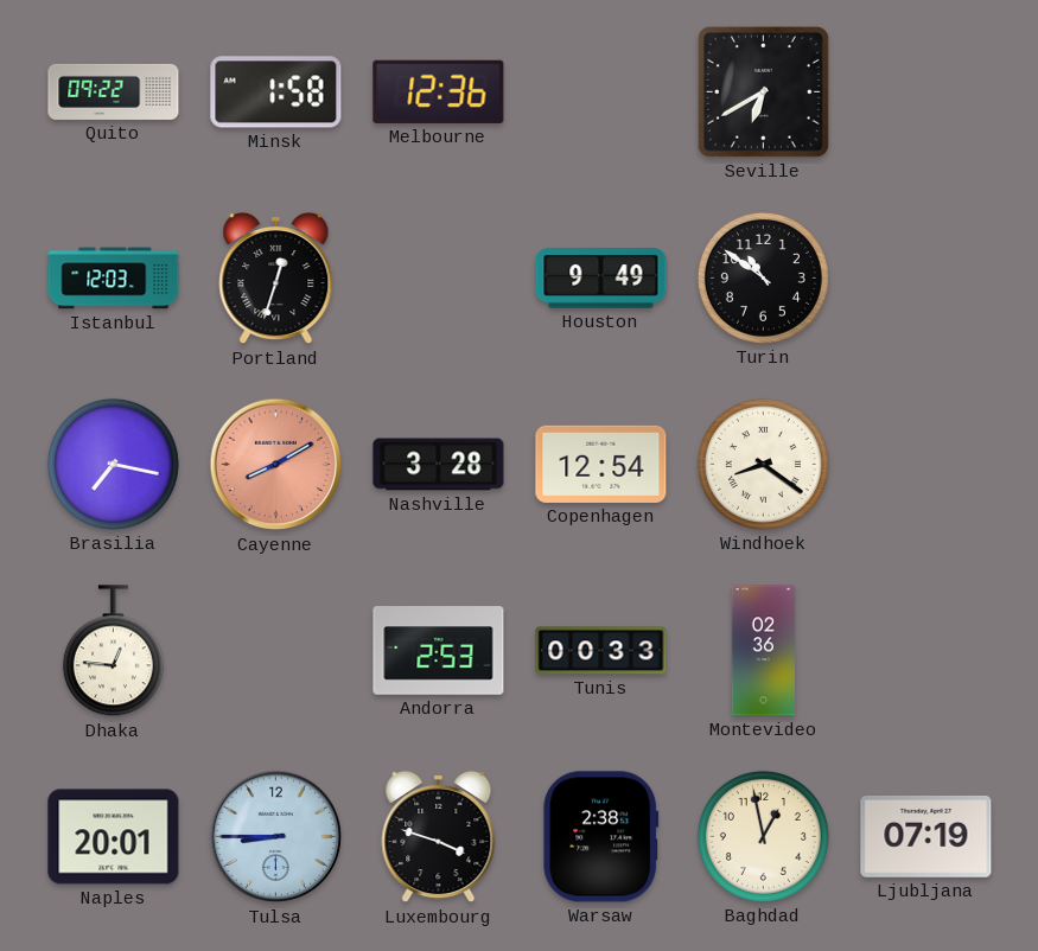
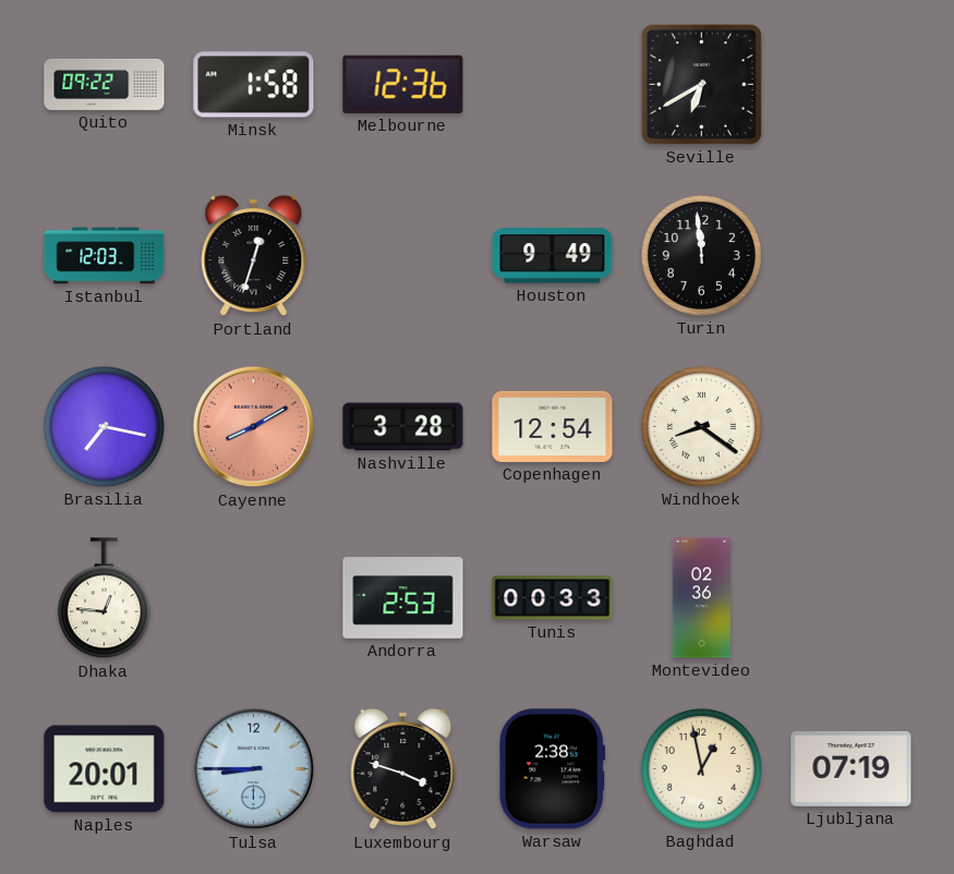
Turin: 10:51 -> 11:59
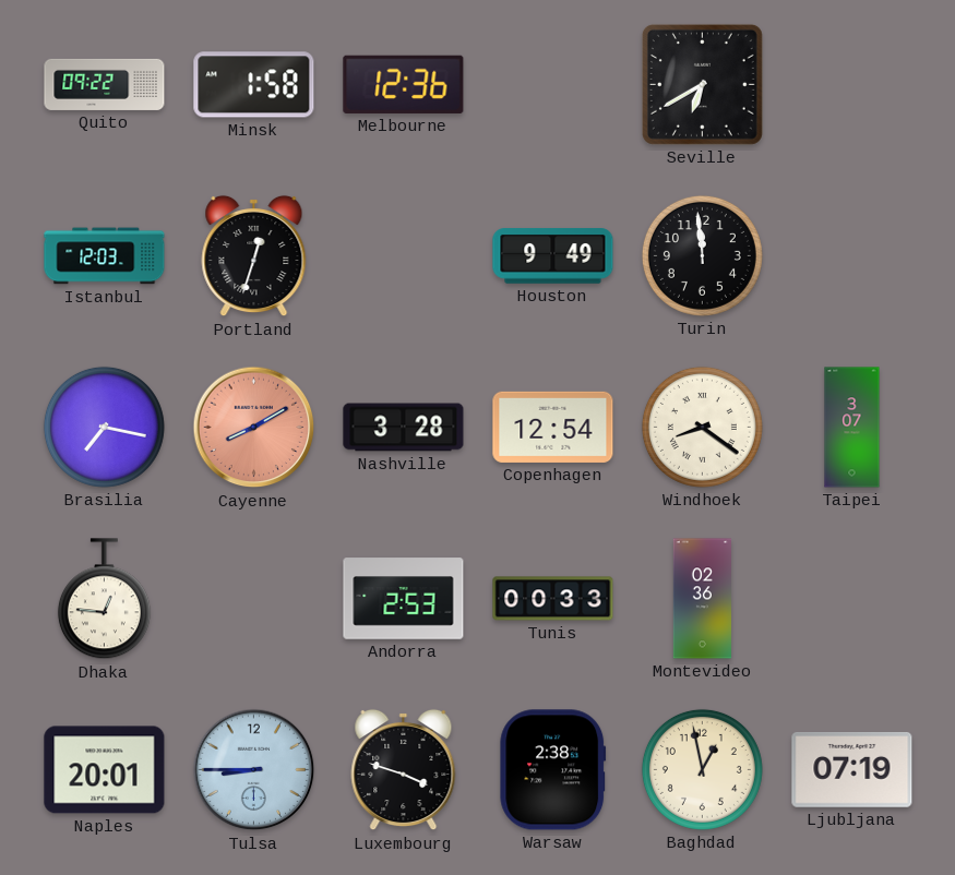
Taipei: none -> 3:07
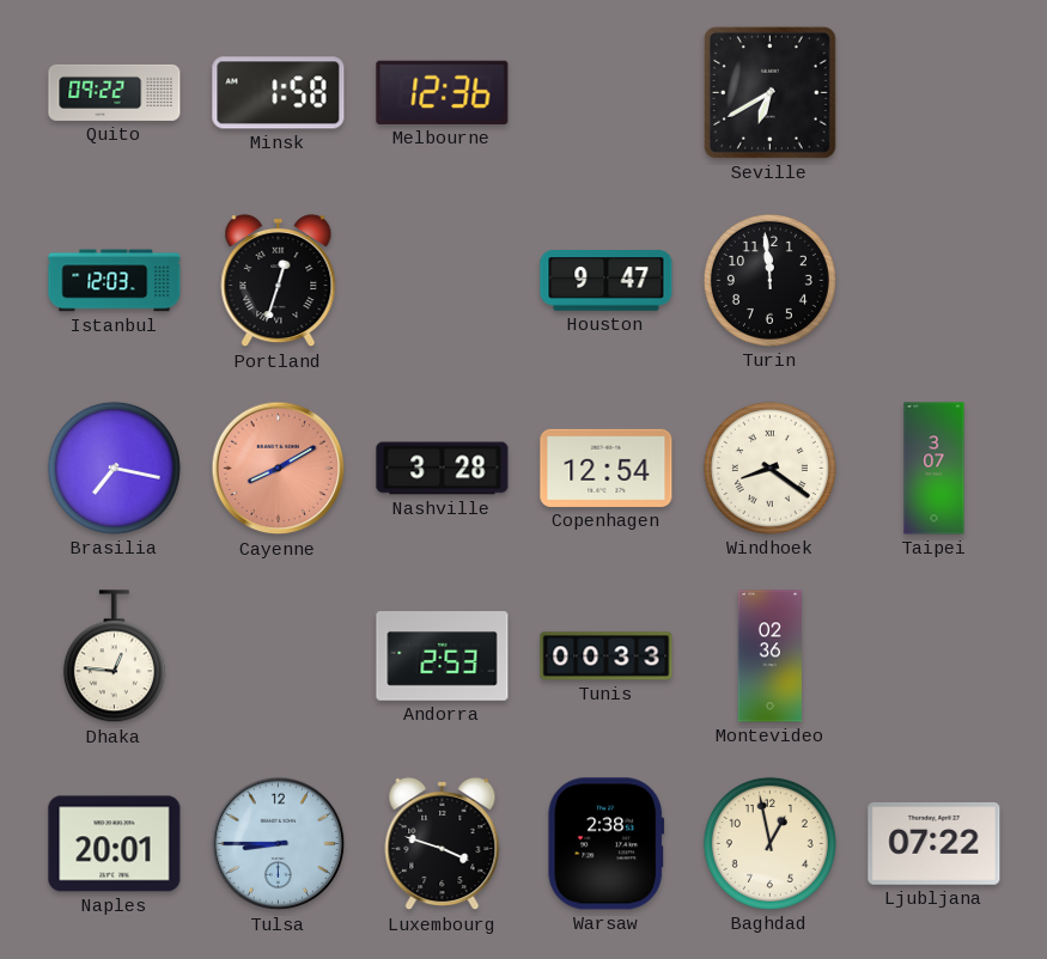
Houston: 9:49 -> 9:47
Ljubljana: 07:19 -> 07:22
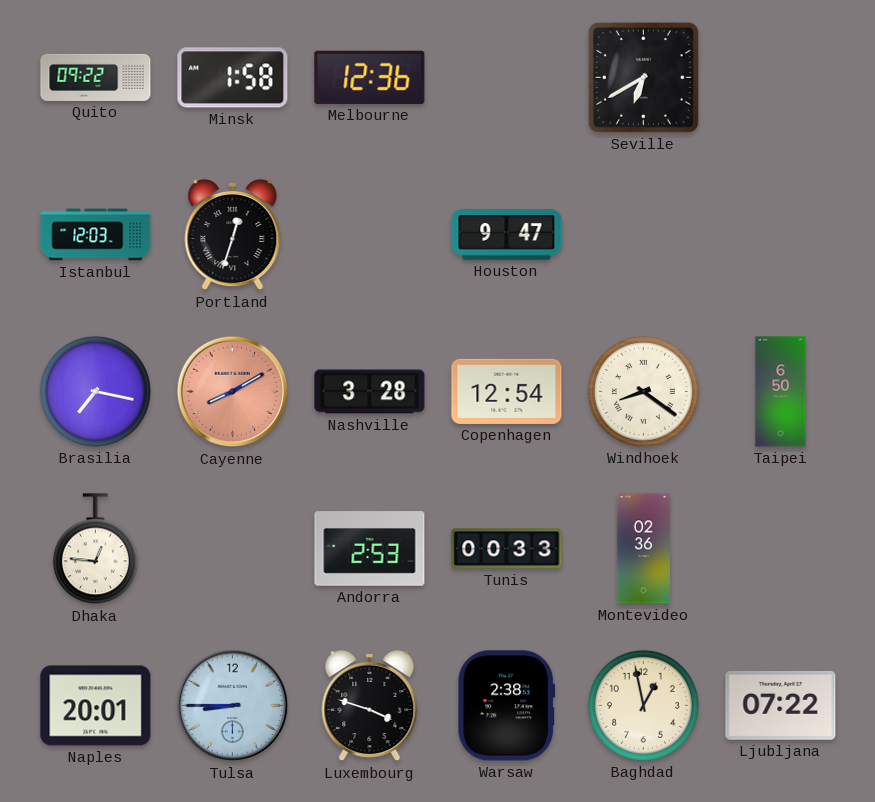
Turin: 11:59 -> none
Taipei: 3:07 -> 6:50
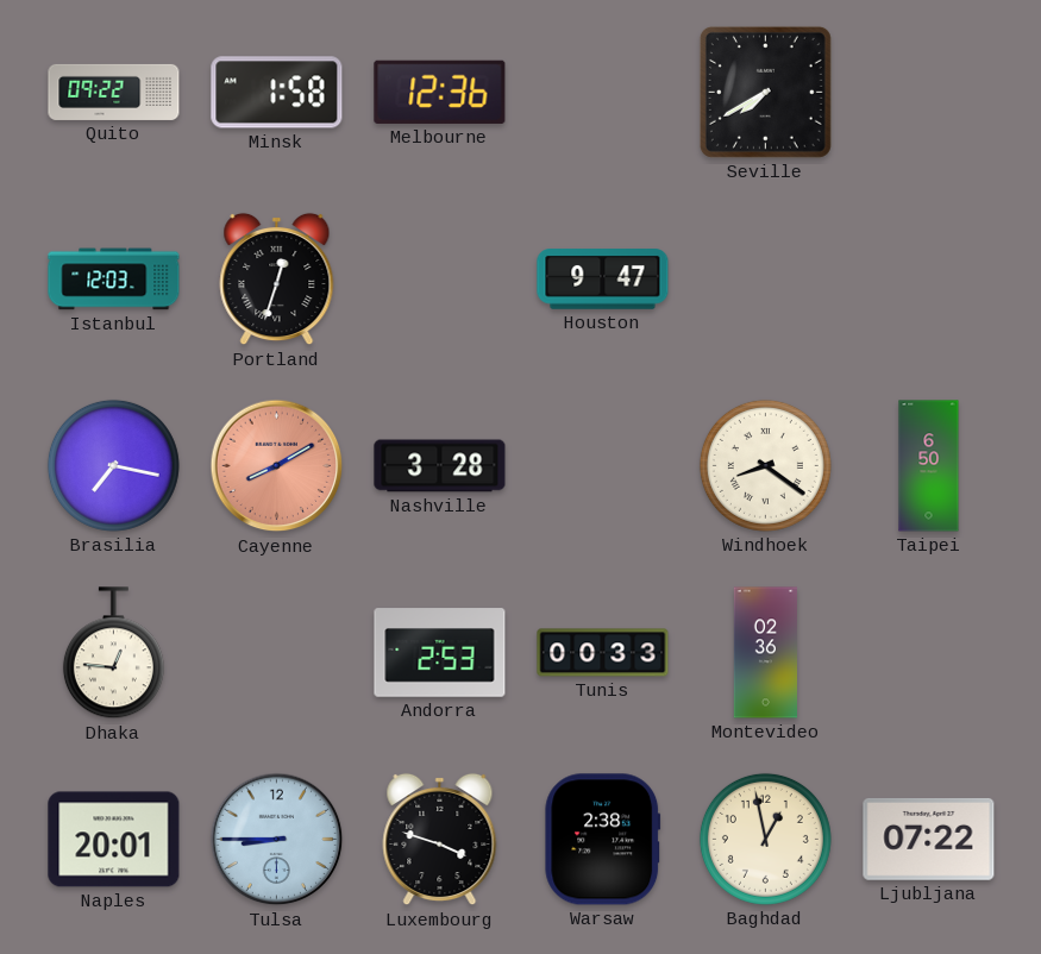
Seville: 6:40 -> 7:40
Copenhagen: 12:54 -> none
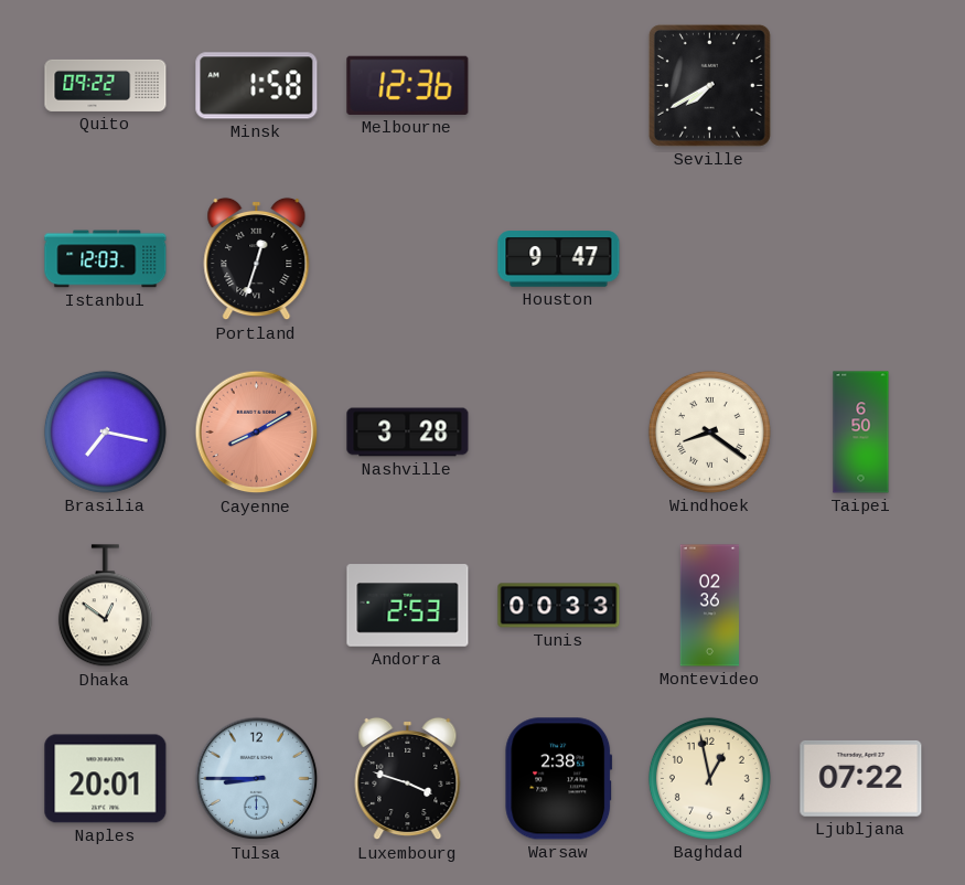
Dhaka: 12:46 -> 12:51
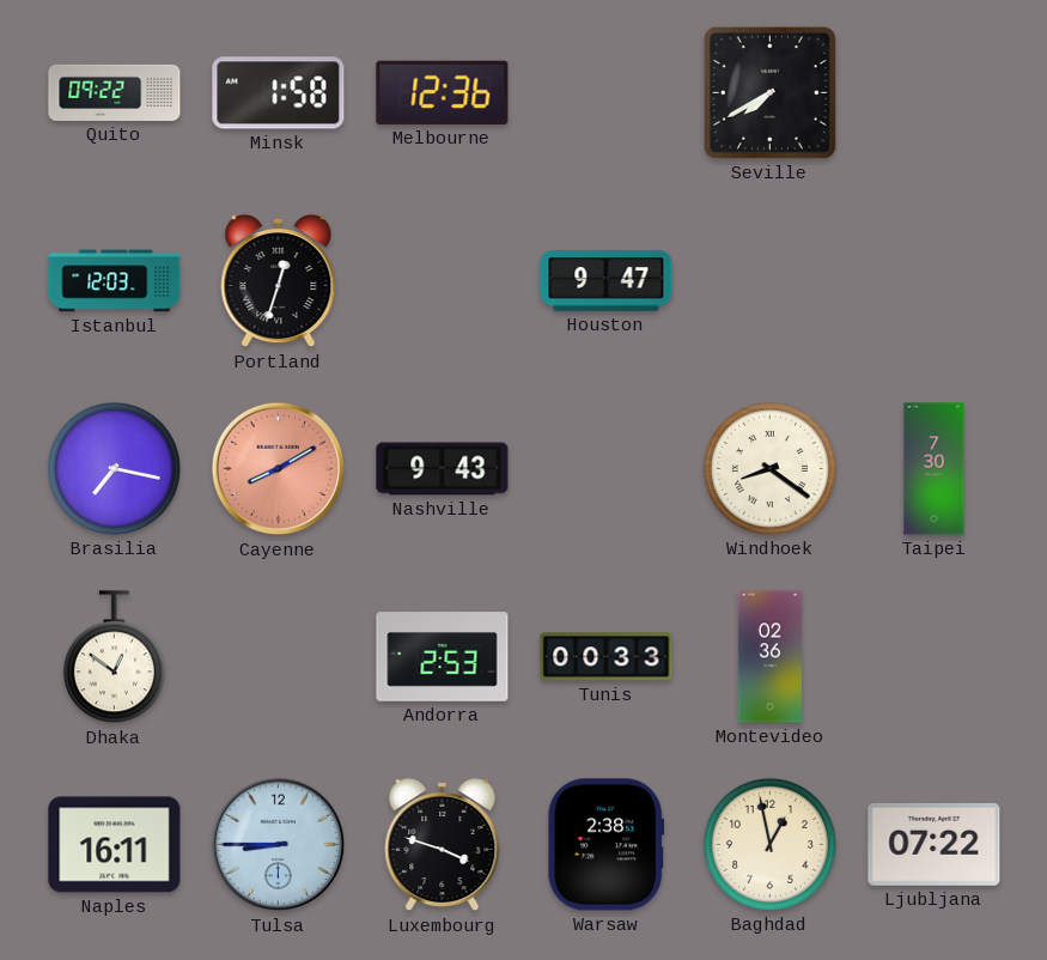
Nashville: 3:28 -> 9:43
Taipei: 6:50 -> 7:30
Naples: 20:01 -> 16:11
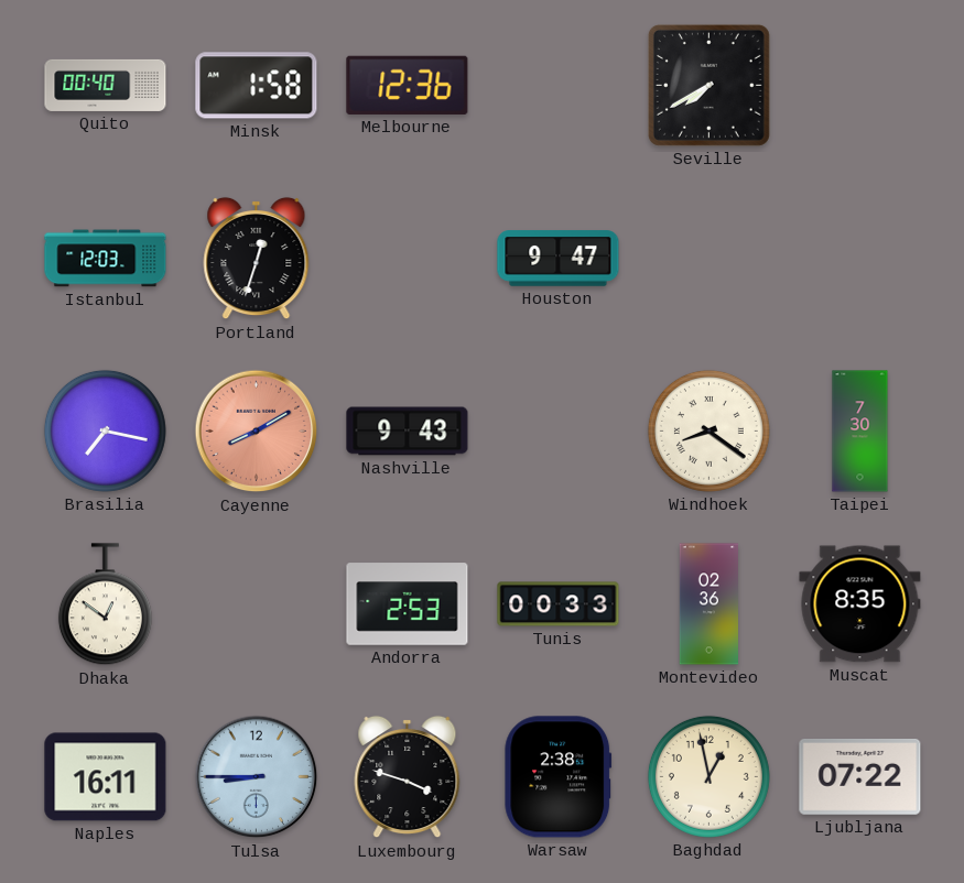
Quito: 09:22 -> 00:40
Muscat: none -> 8:35
